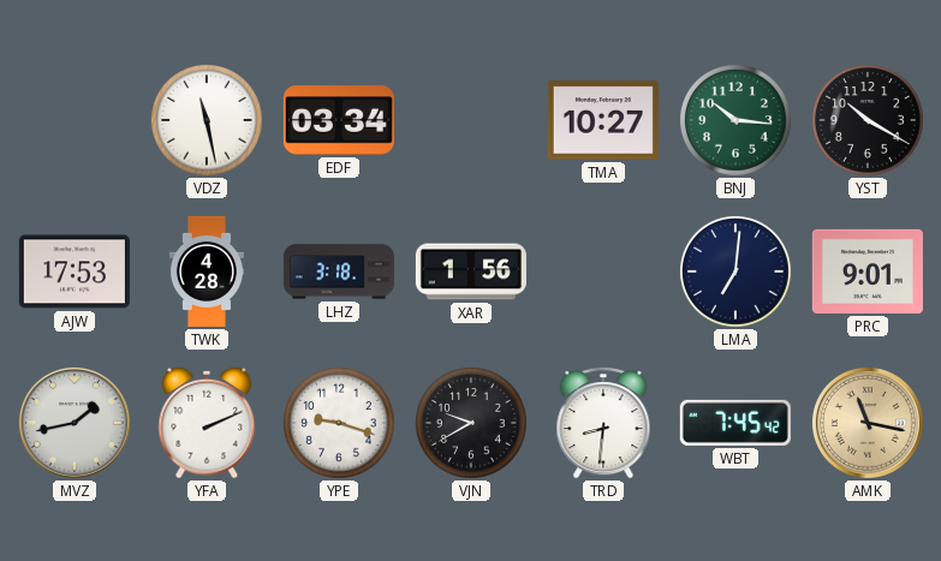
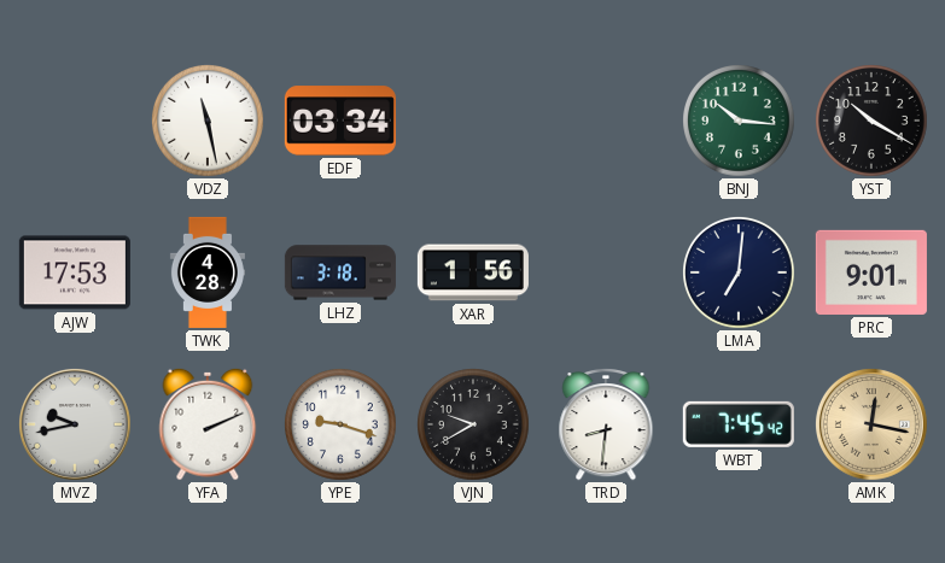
TMA: 10:27 -> none
MVZ: 1:43 -> 9:43
AMK: 11:17 -> 12:17
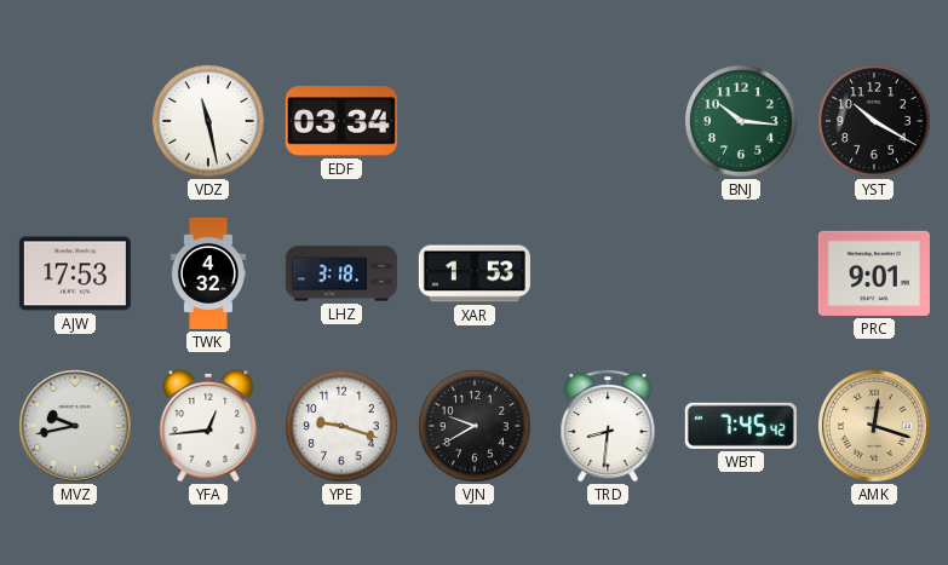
TWK: 4:28 -> 4:32
XAR: 1:56 -> 1:53
LMA: 7:01 -> none
YFA: 2:11 -> 12:44
AMK: 12:17 -> 12:18
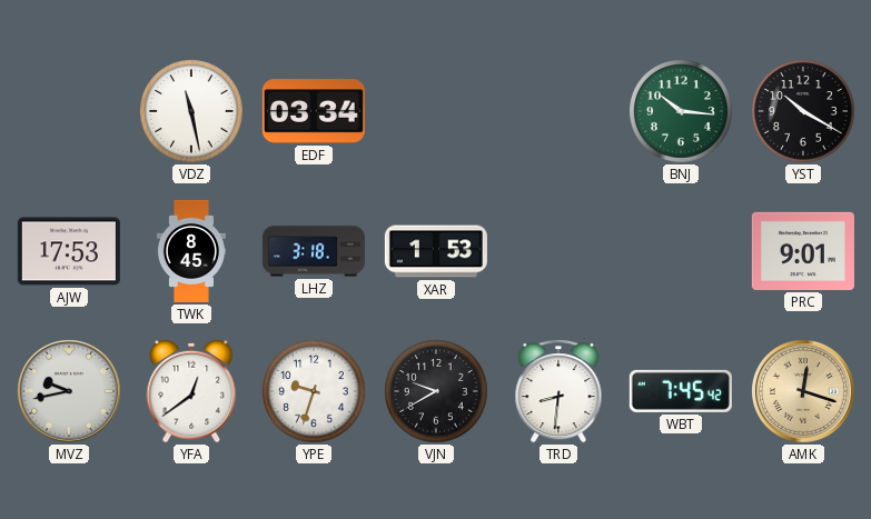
TWK: 4:32 -> 8:45
YFA: 12:44 -> 12:39
YPE: 9:18 -> 9:33
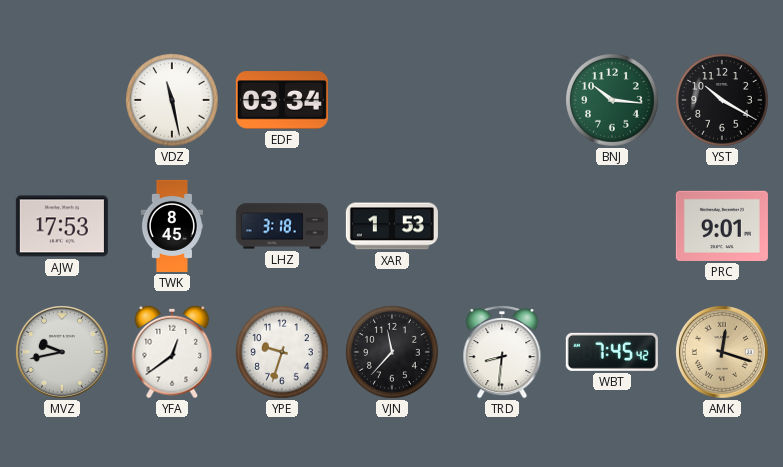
VJN: 9:40 -> 11:37
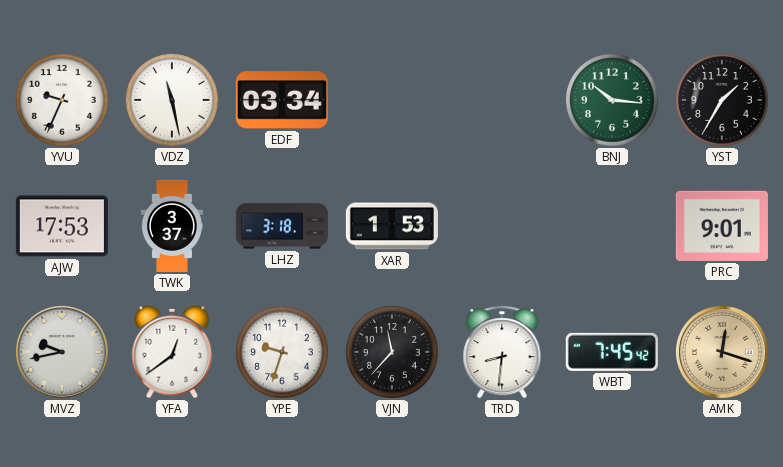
YVU: none -> 9:34
YST: 10:20 -> 1:35
TWK: 8:45 -> 3:37
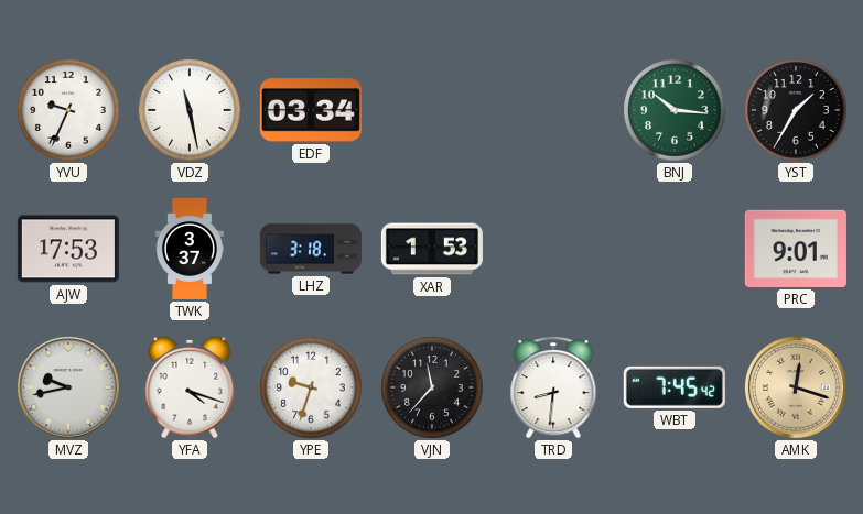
YFA: 12:39 -> 4:18
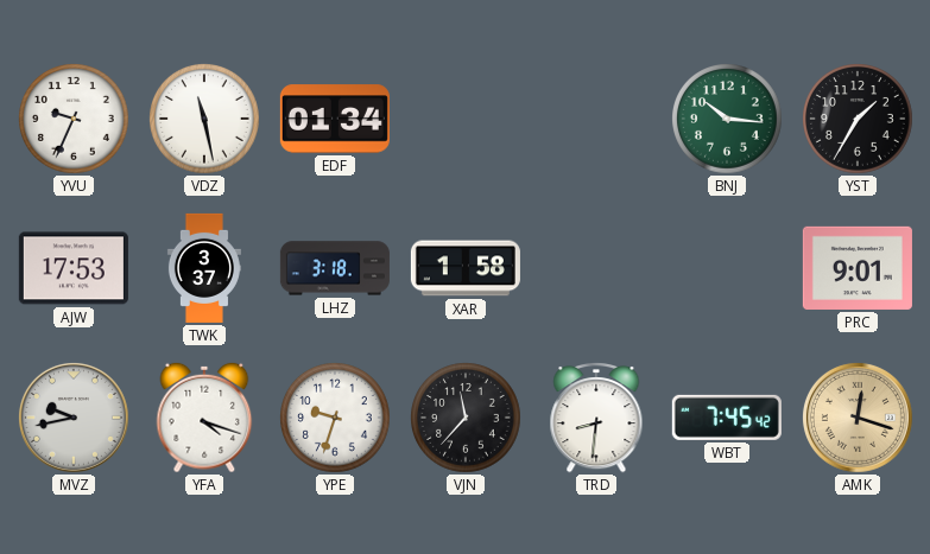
EDF: 03:34 -> 01:34
XAR: 1:53 -> 1:58
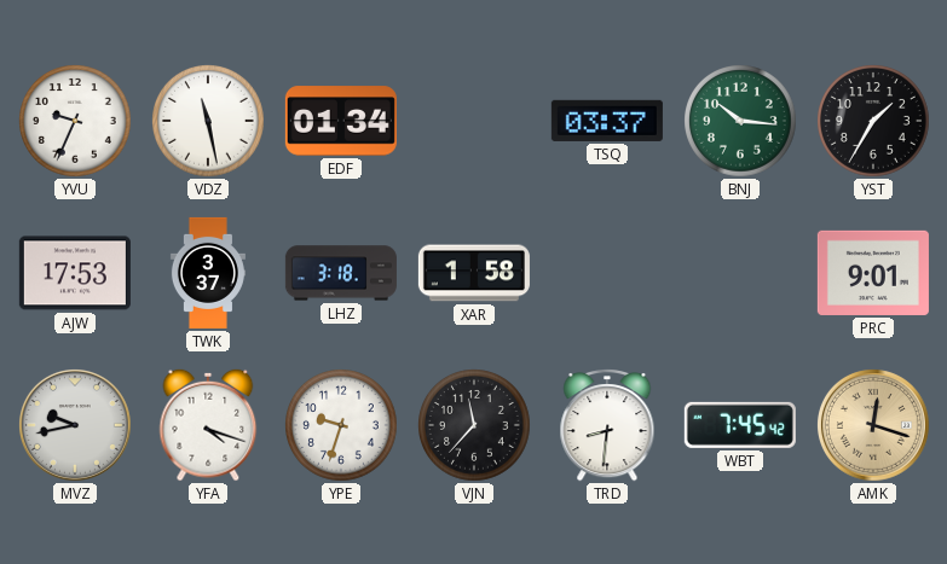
TSQ: none -> 03:37
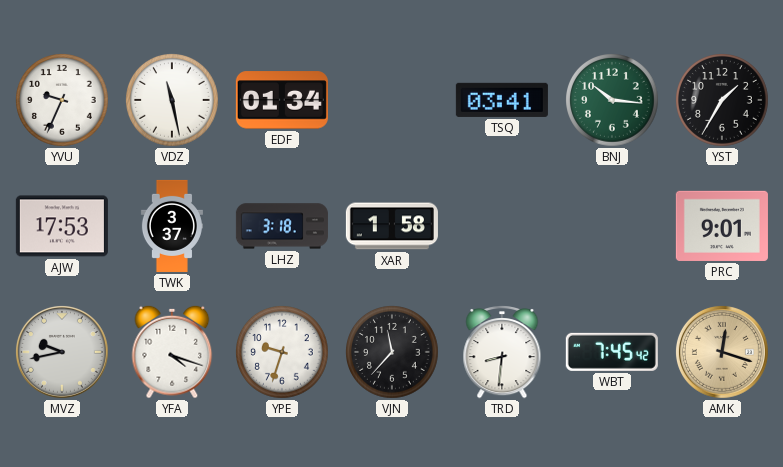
TSQ: 03:37 -> 03:41
